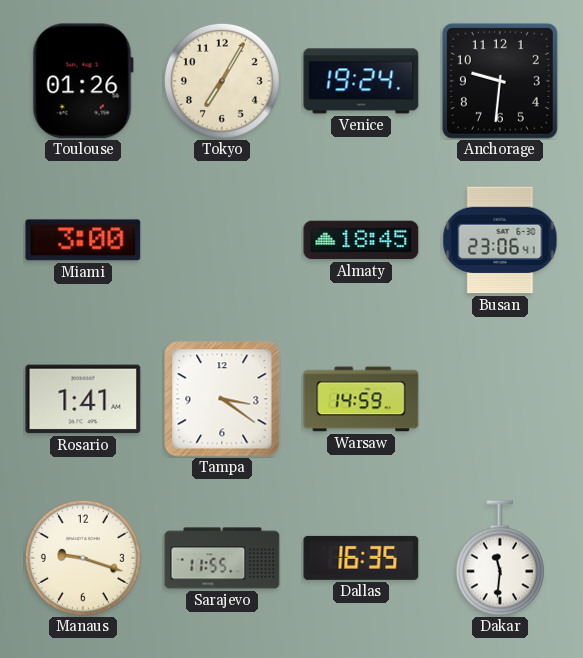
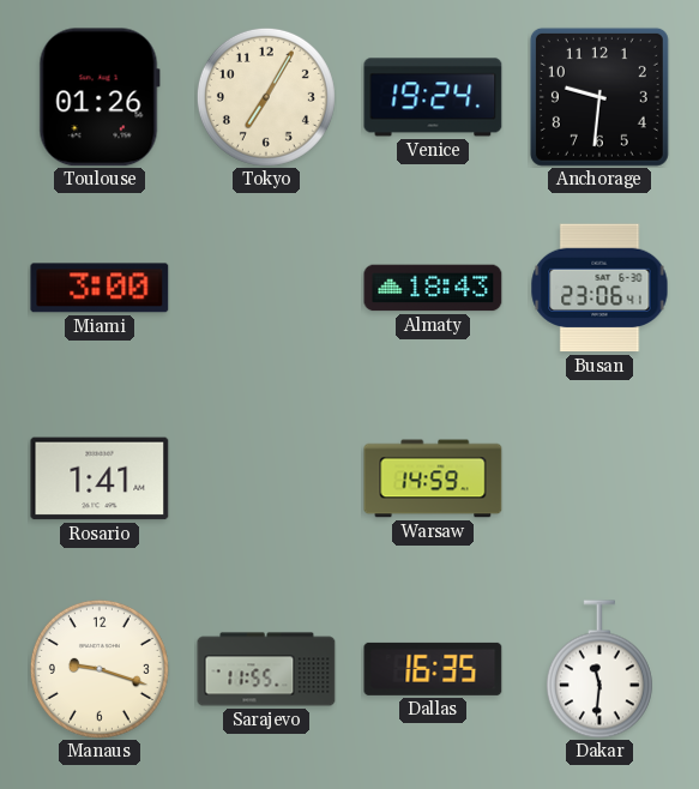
Almaty: 18:45 -> 18:43
Tampa: 3:21 -> none
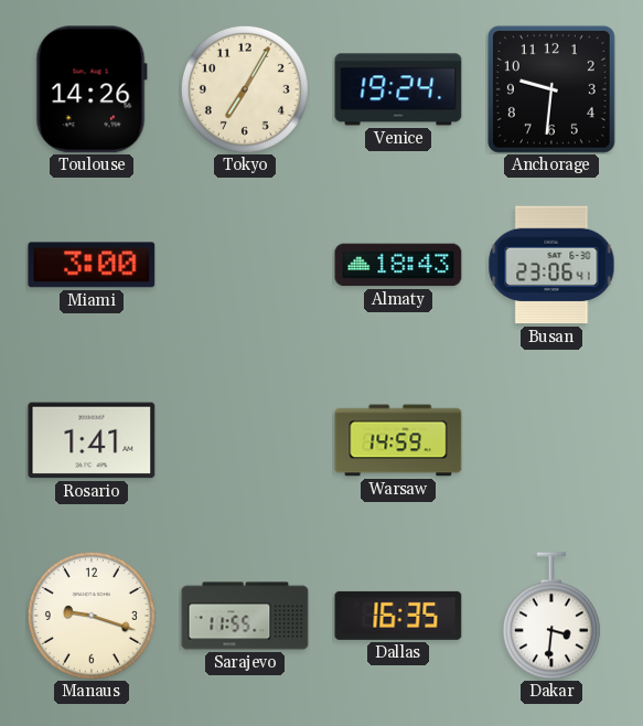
Toulouse: 01:26 -> 14:26
Dakar: 11:31 -> 3:31
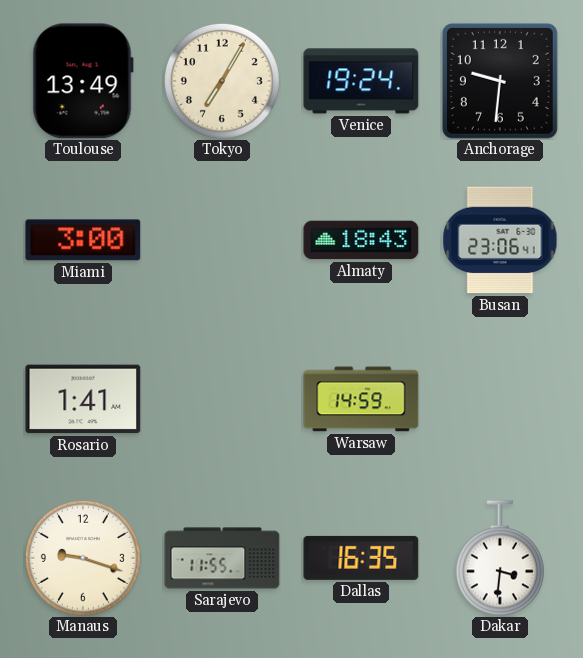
Toulouse: 14:26 -> 13:49
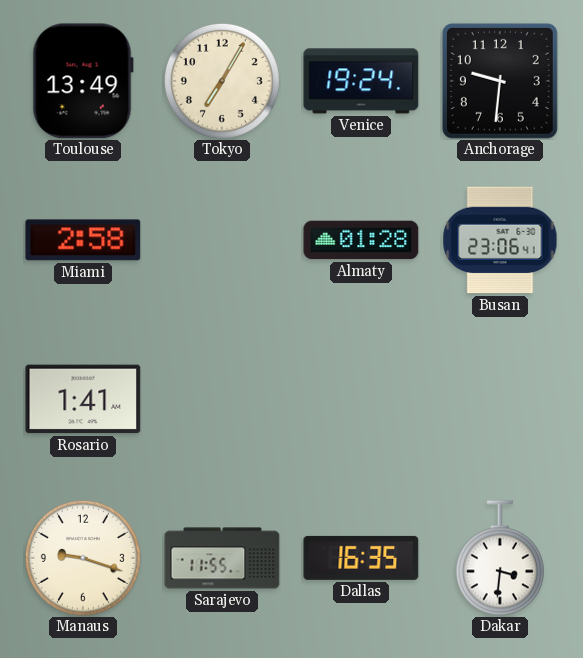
Miami: 3:00 -> 2:58
Almaty: 18:43 -> 01:28
Warsaw: 14:59 -> none
